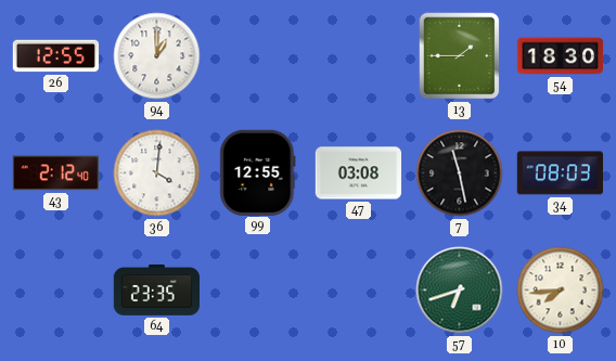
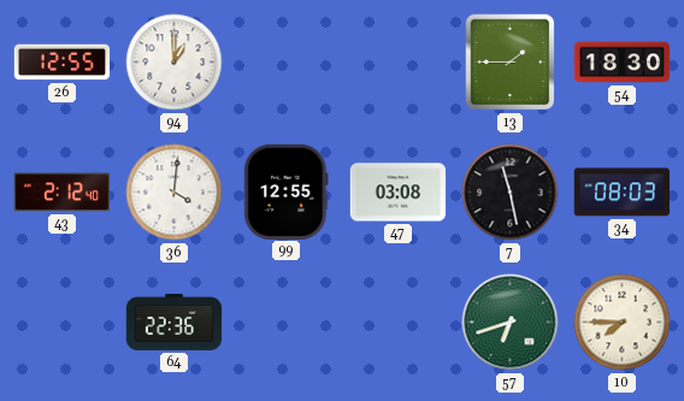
64: 23:35 -> 22:36
10: 7:44 -> 7:45
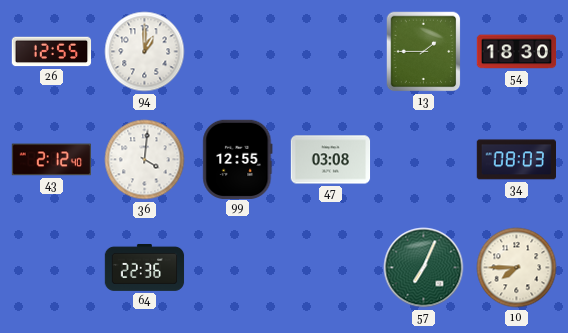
7: 11:28 -> none
57: 6:42 -> 7:04
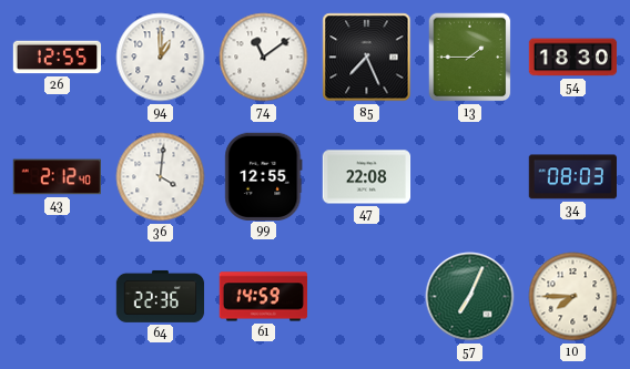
74: none -> 11:09
85: none -> 7:26
47: 03:08 -> 22:08
61: none -> 14:59
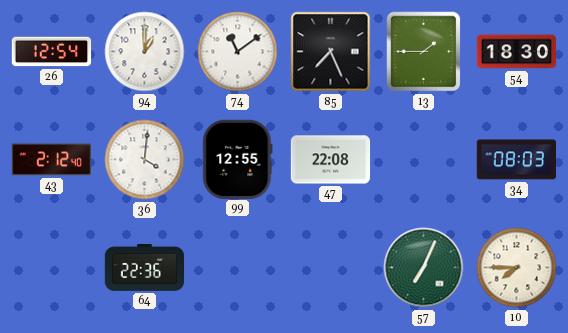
26: 12:55 -> 12:54
61: 14:59 -> none
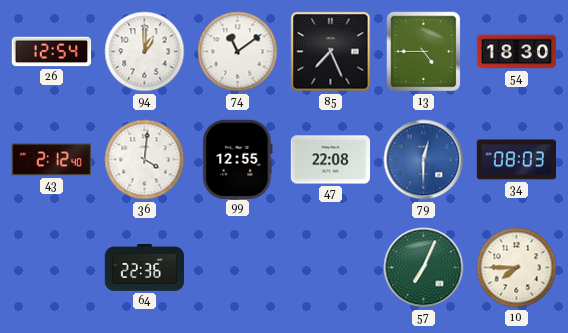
13: 1:45 -> 4:45
79: none -> 12:30
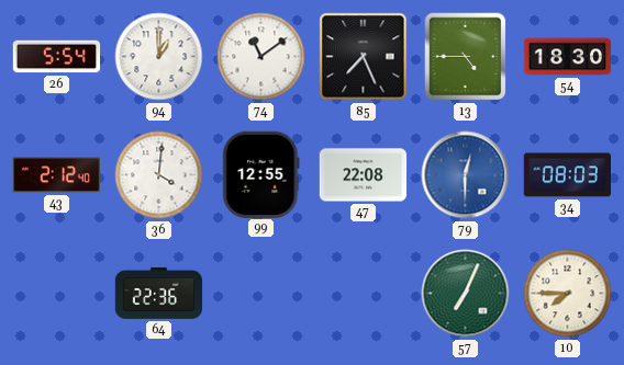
26: 12:54 -> 5:54
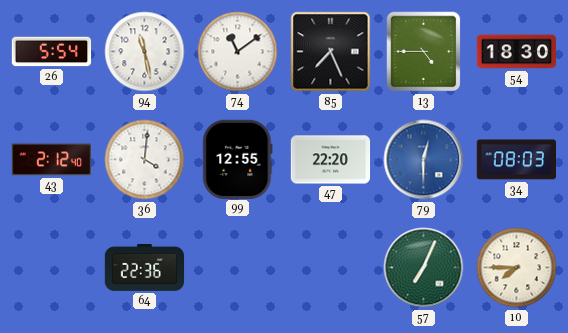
94: 1:00 -> 11:28
47: 22:08 -> 22:20
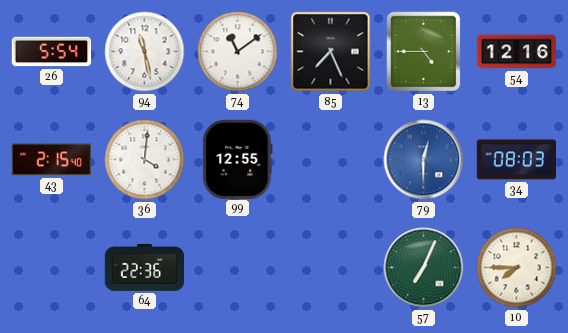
54: 18:30 -> 12:16
43: 2:12 -> 2:15
47: 22:20 -> none
